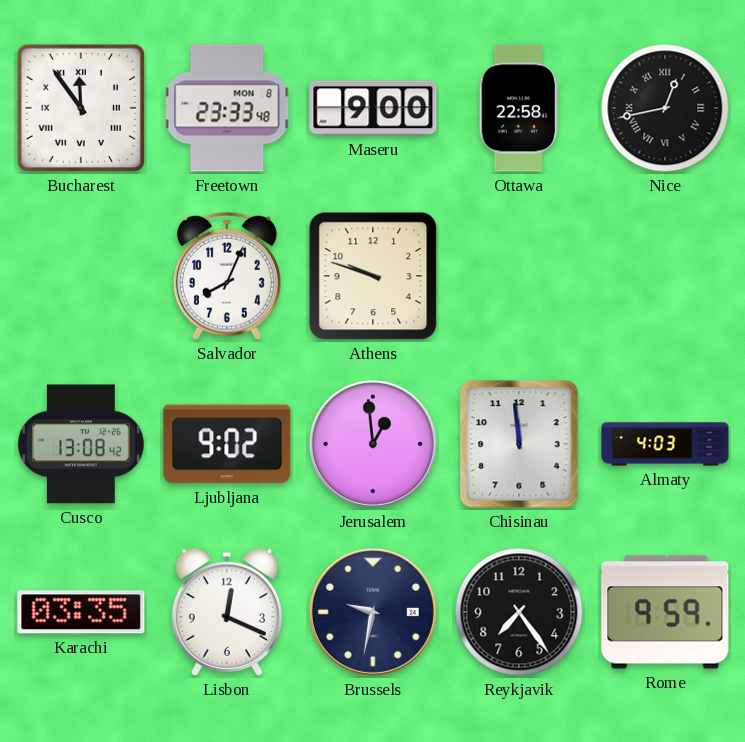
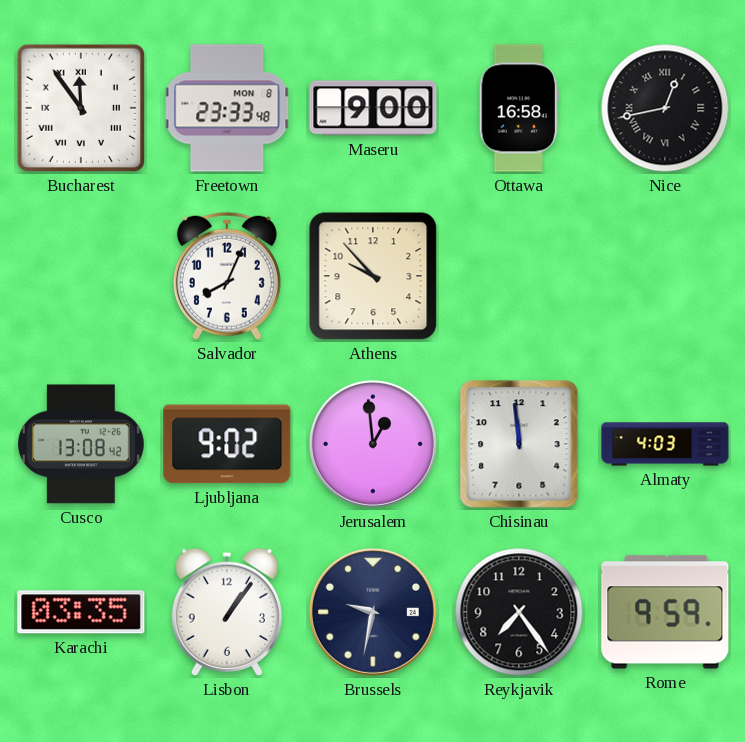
Ottawa: 22:58 -> 16:58
Athens: 9:48 -> 9:53
Lisbon: 12:19 -> 1:06
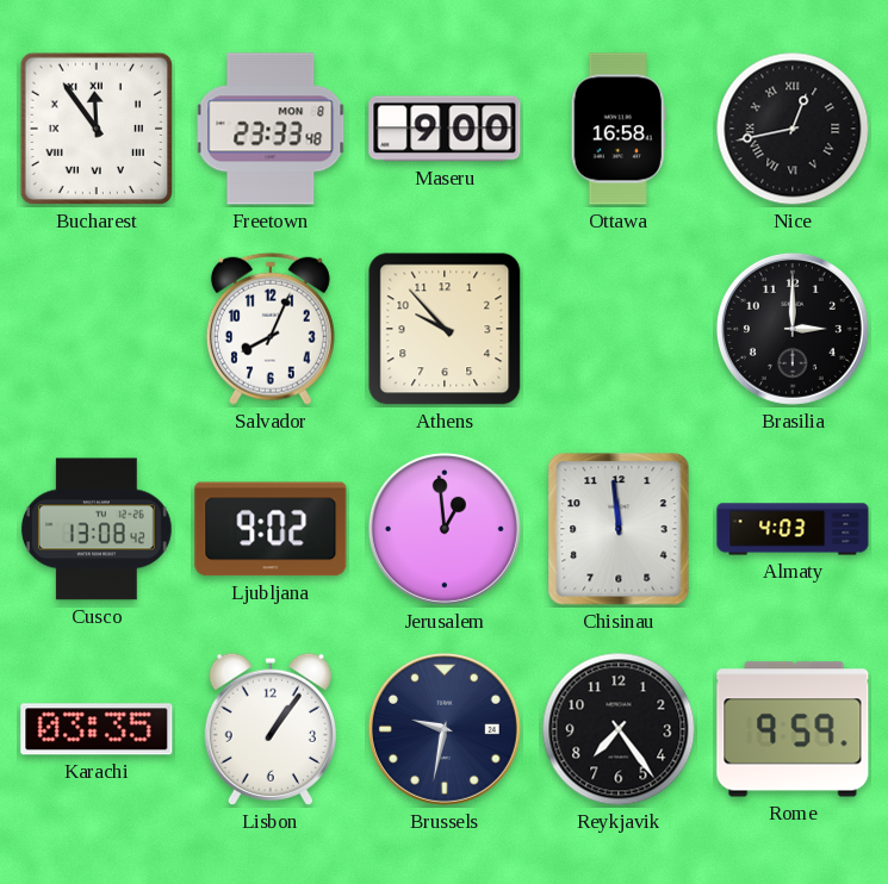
Brasilia: none -> 3:00
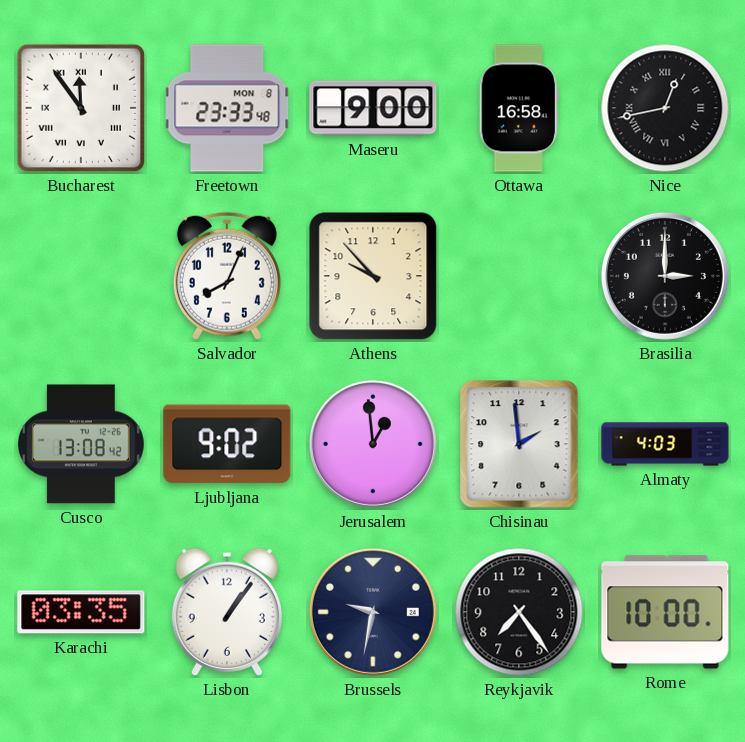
Chisinau: 11:59 -> 1:59
Rome: 9:59 -> 10:00
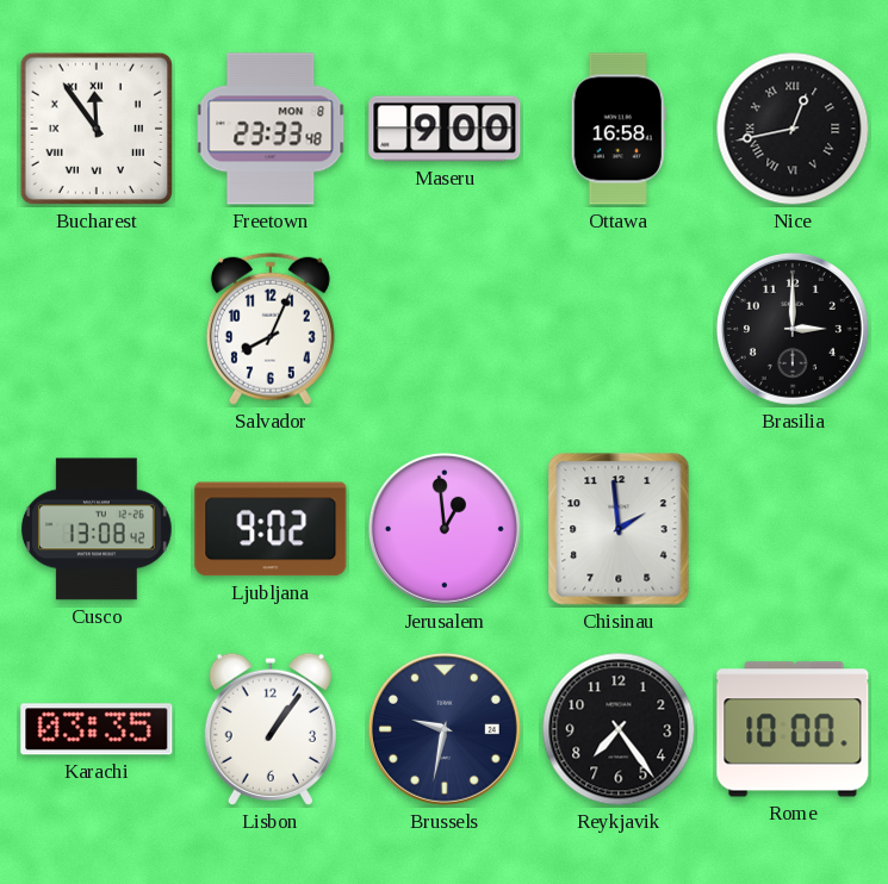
Athens: 9:53 -> none
Almaty: 4:03 -> none
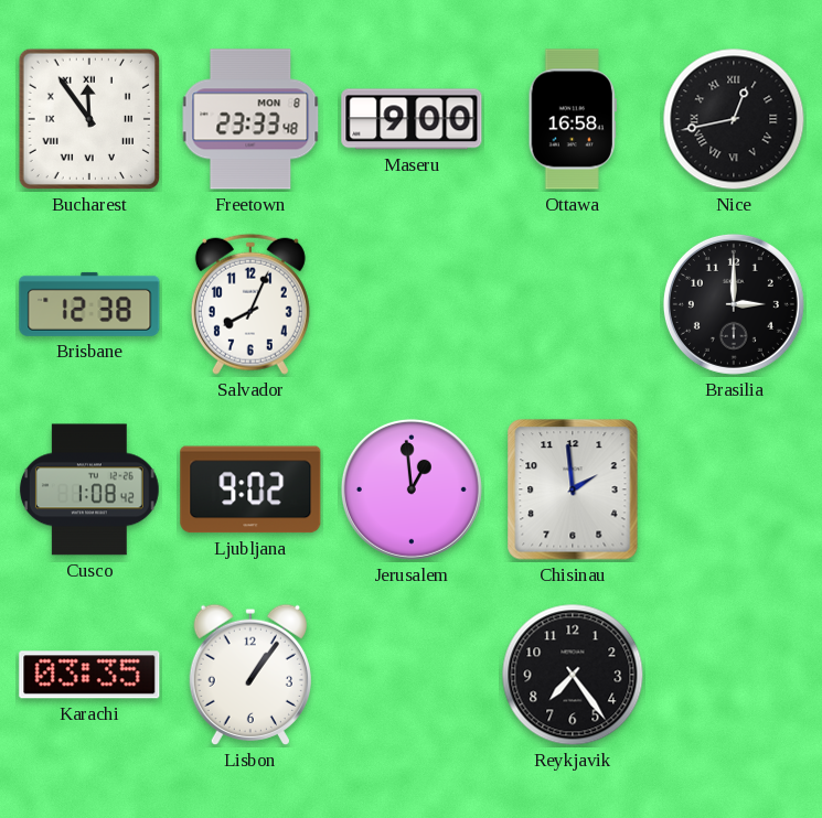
Brisbane: none -> 12:38
Cusco: 13:08 -> 1:08
Brussels: 9:32 -> none
Rome: 10:00 -> none
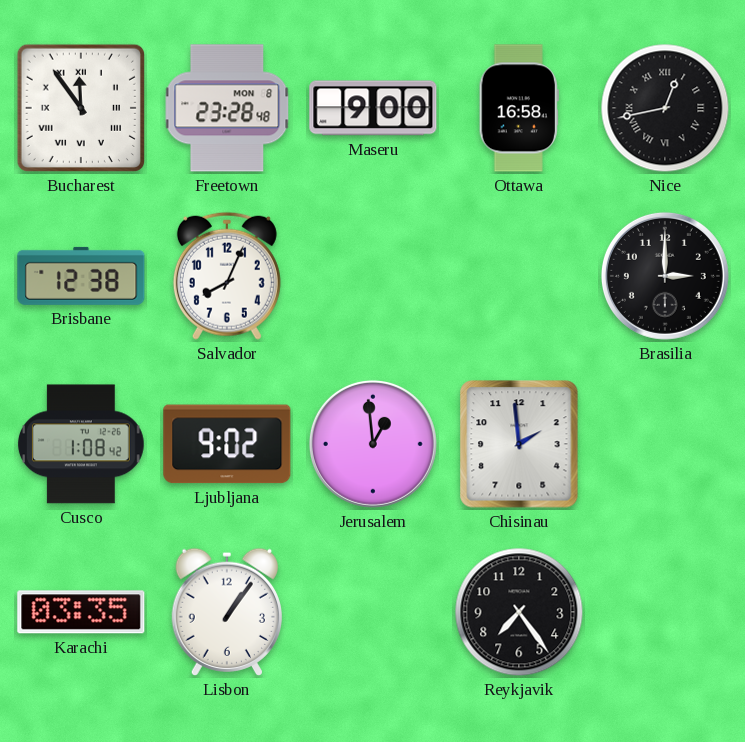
Freetown: 23:33 -> 23:28
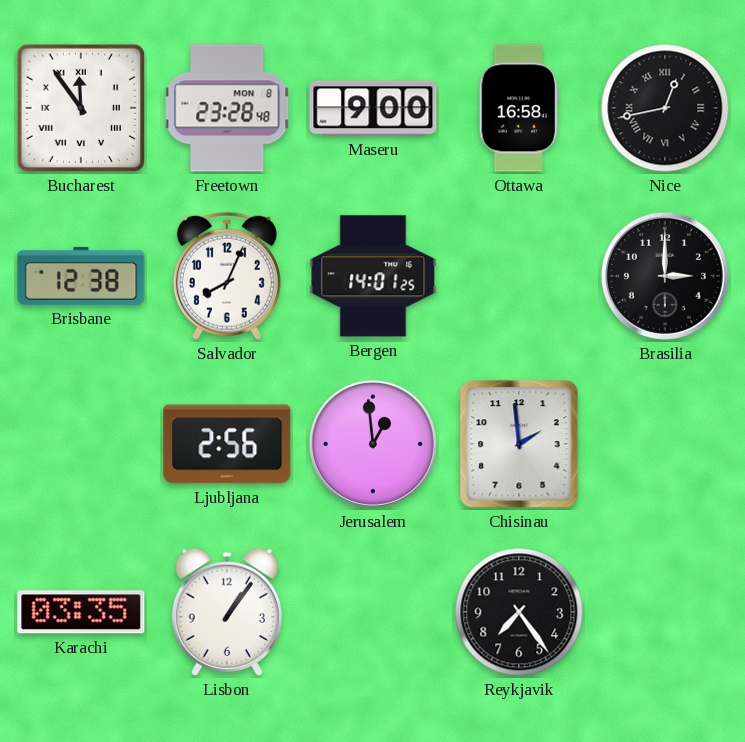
Bergen: none -> 14:01
Cusco: 1:08 -> none
Ljubljana: 9:02 -> 2:56
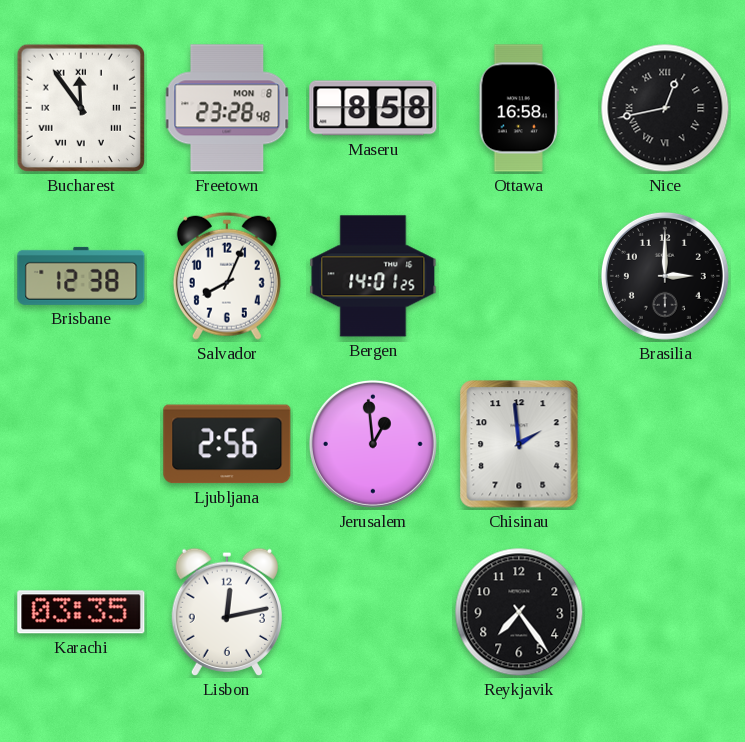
Maseru: 9:00 -> 8:58
Lisbon: 1:06 -> 12:13
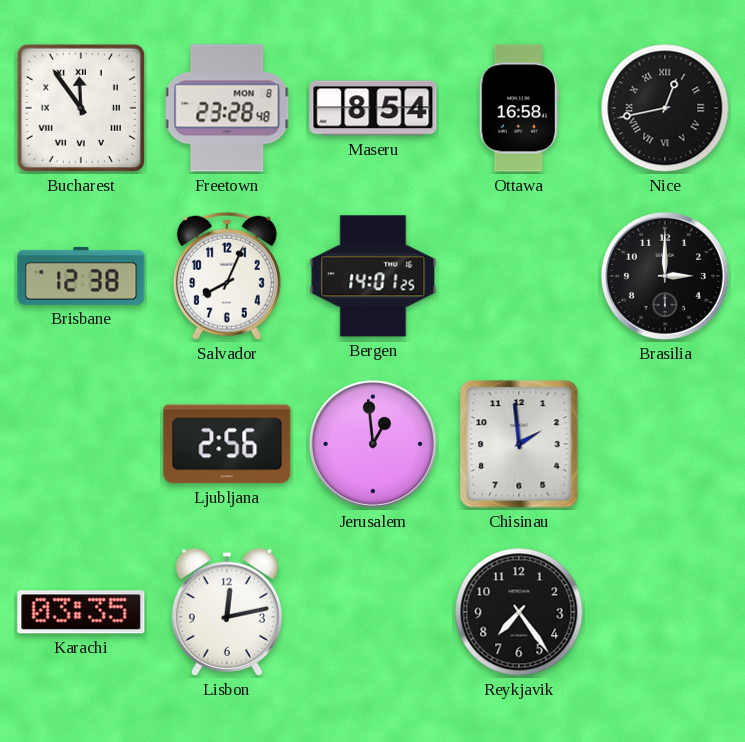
Maseru: 8:58 -> 8:54
